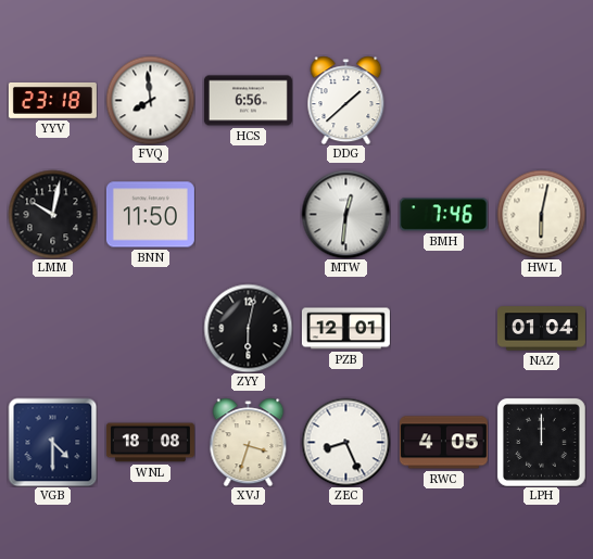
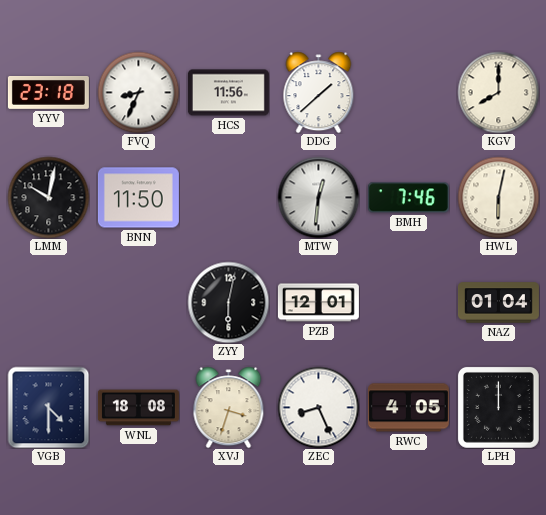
FVQ: 7:59 -> 8:34
HCS: 6:56 -> 11:56
KGV: none -> 8:00
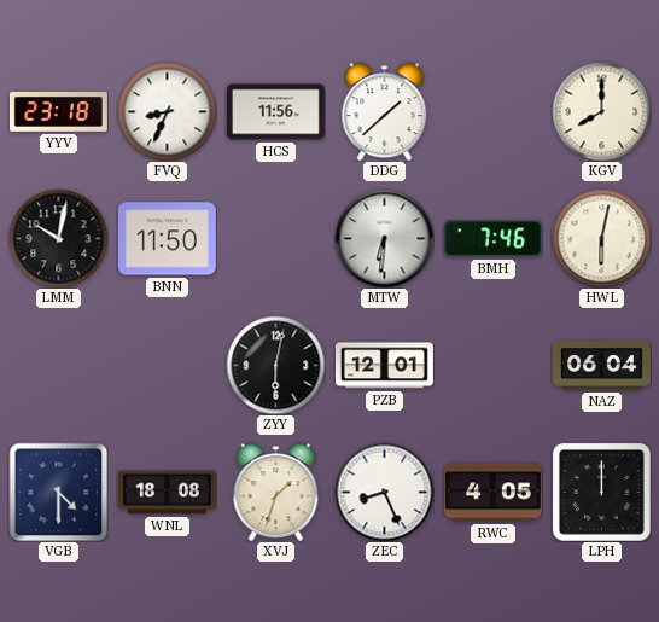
MTW: 12:31 -> 6:31
NAZ: 01:04 -> 06:04
XVJ: 3:33 -> 1:33
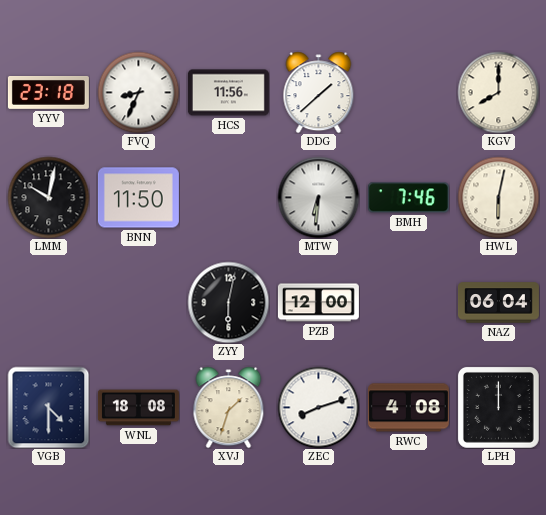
PZB: 12:01 -> 12:00
ZEC: 8:26 -> 8:12
RWC: 4:05 -> 4:08
